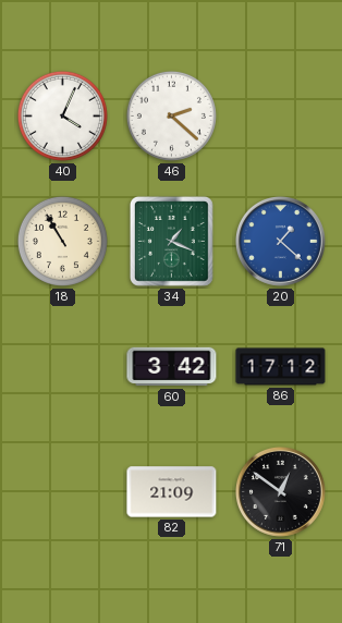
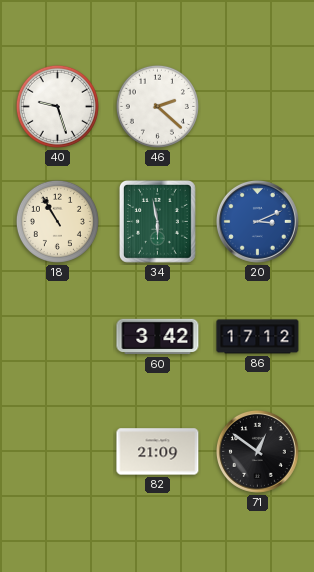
40: 4:04 -> 9:27
34: 1:19 -> 5:58
20: 1:22 -> 3:11
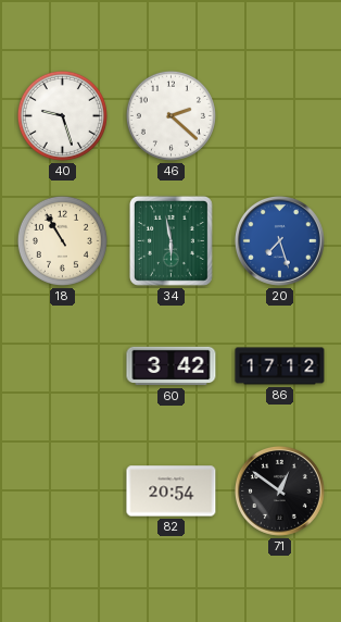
20: 3:11 -> 7:27
82: 21:09 -> 20:54
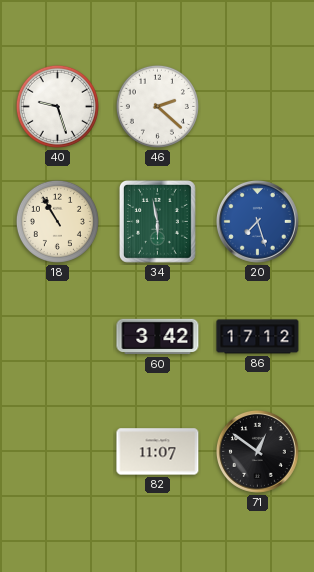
82: 20:54 -> 11:07
